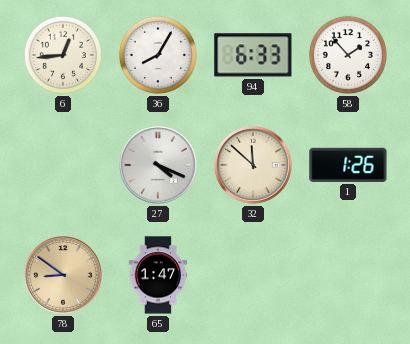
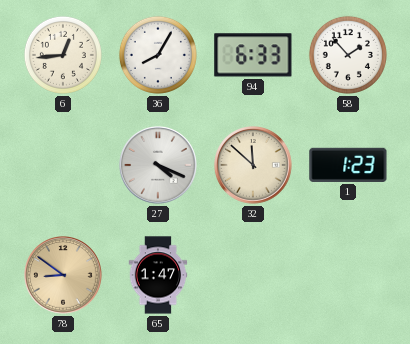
1: 1:26 -> 1:23
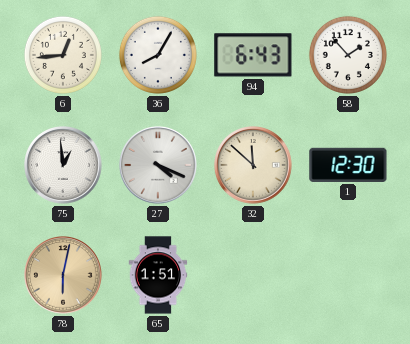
94: 6:33 -> 6:43
75: none -> 12:59
1: 1:23 -> 12:30
78: 8:51 -> 6:02
65: 1:47 -> 1:51
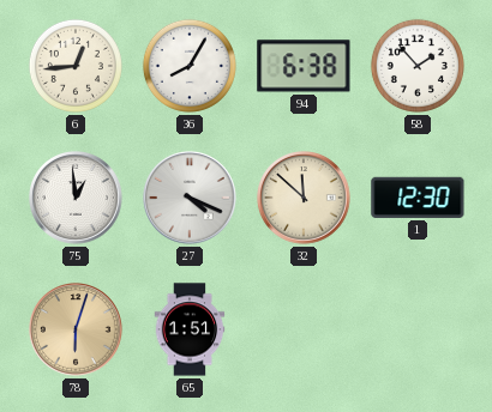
94: 6:43 -> 6:38
78: 6:02 -> 6:03
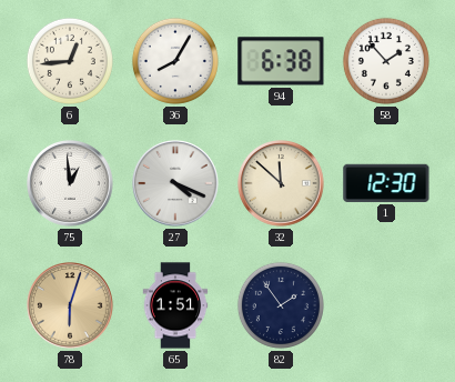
82: none -> 1:54
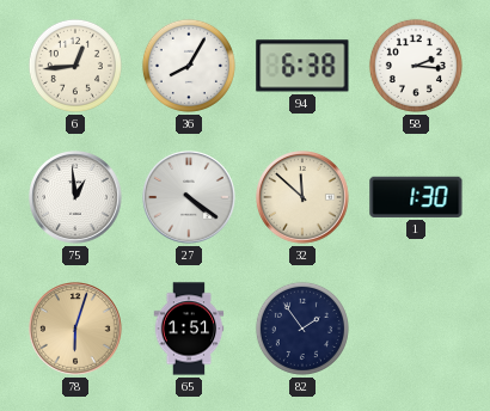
58: 1:53 -> 2:16
27: 4:19 -> 4:21
1: 12:30 -> 1:30
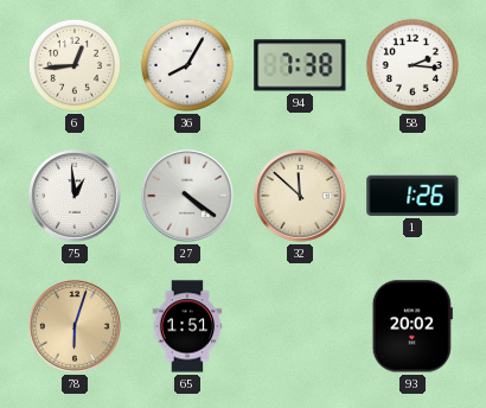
94: 6:38 -> 7:38
1: 1:30 -> 1:26
82: 1:54 -> none
93: none -> 20:02
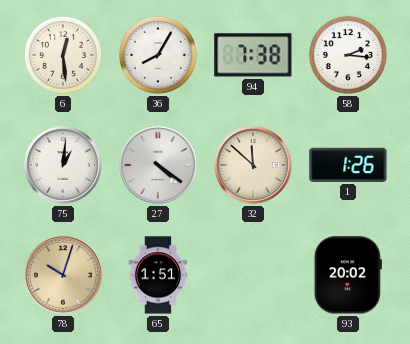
6: 12:44 -> 12:29
75: 12:59 -> 1:01
78: 6:03 -> 10:03
